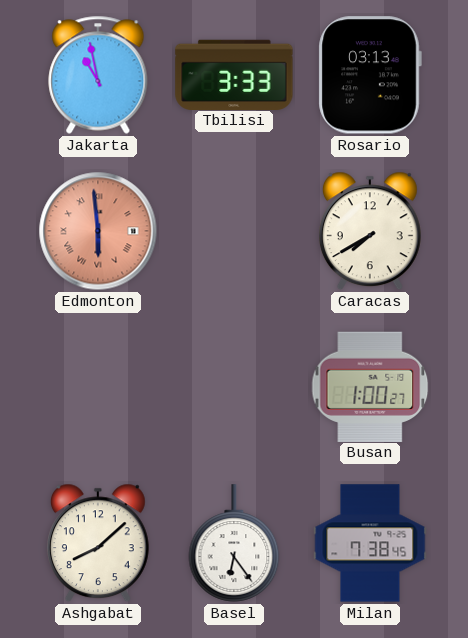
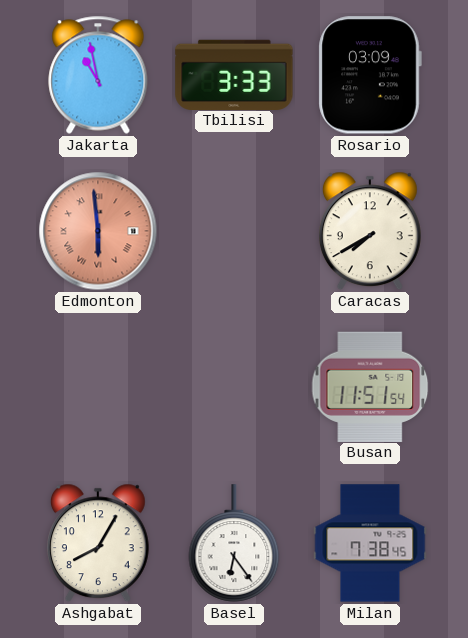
Rosario: 03:13 -> 03:09
Busan: 1:00 -> 11:51
Ashgabat: 8:08 -> 8:05
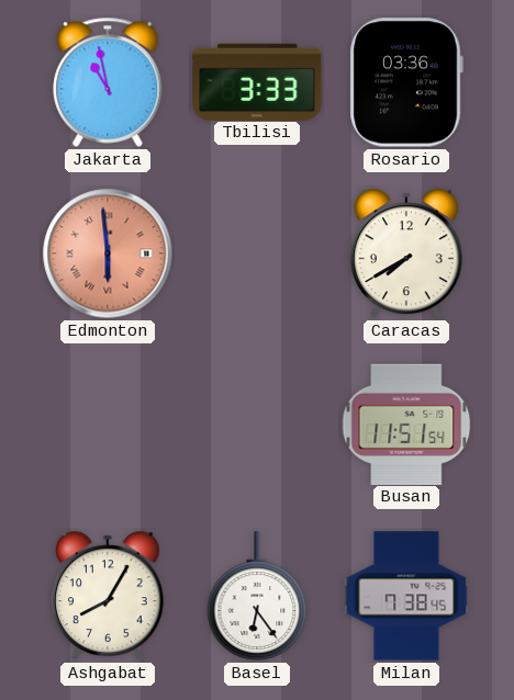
Rosario: 03:09 -> 03:36
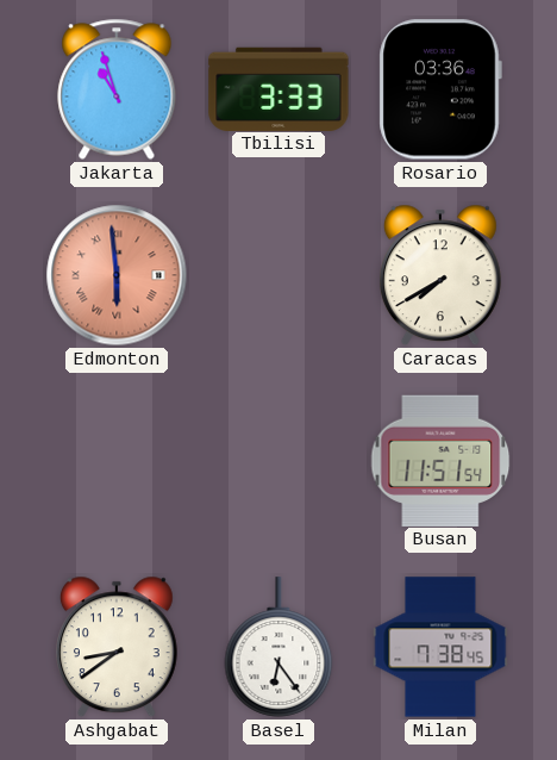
Jakarta: 10:58 -> 10:57
Ashgabat: 8:05 -> 8:39
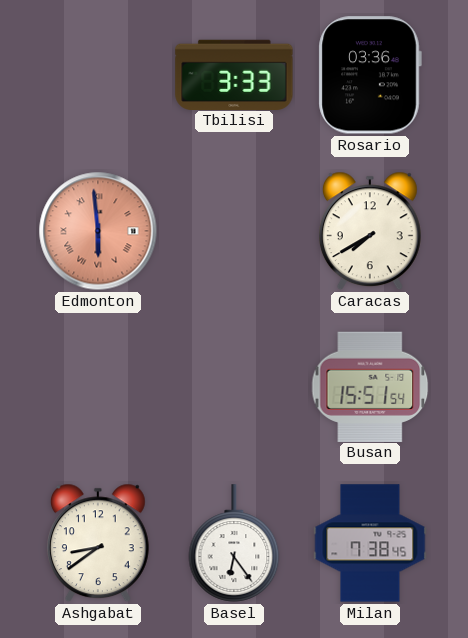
Jakarta: 10:57 -> none
Busan: 11:51 -> 15:51
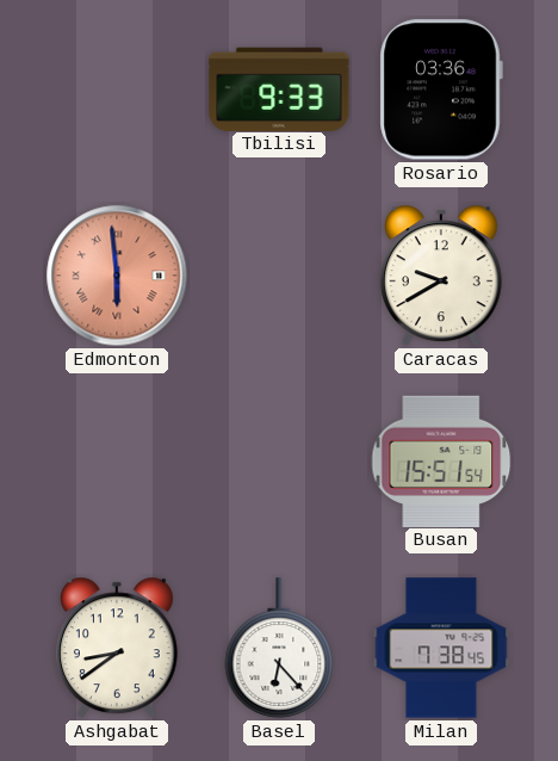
Tbilisi: 3:33 -> 9:33
Caracas: 7:40 -> 9:40
Basel: 6:24 -> 6:23
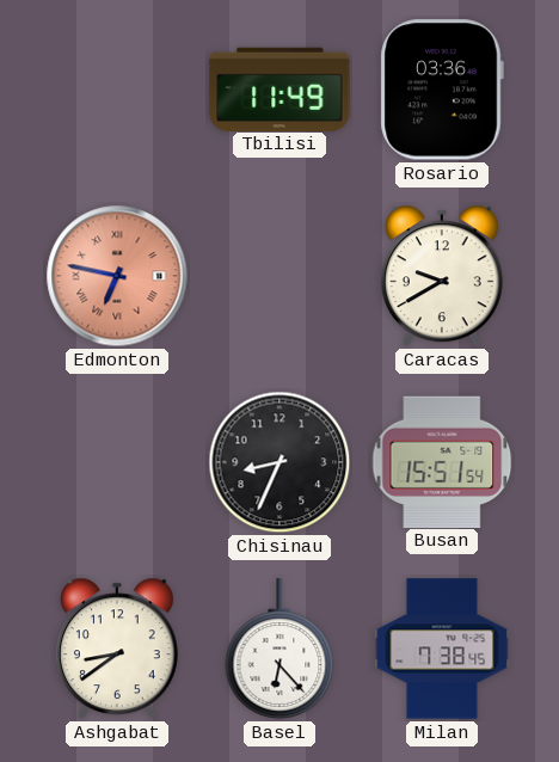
Tbilisi: 9:33 -> 11:49
Edmonton: 5:59 -> 6:47
Chisinau: none -> 8:34
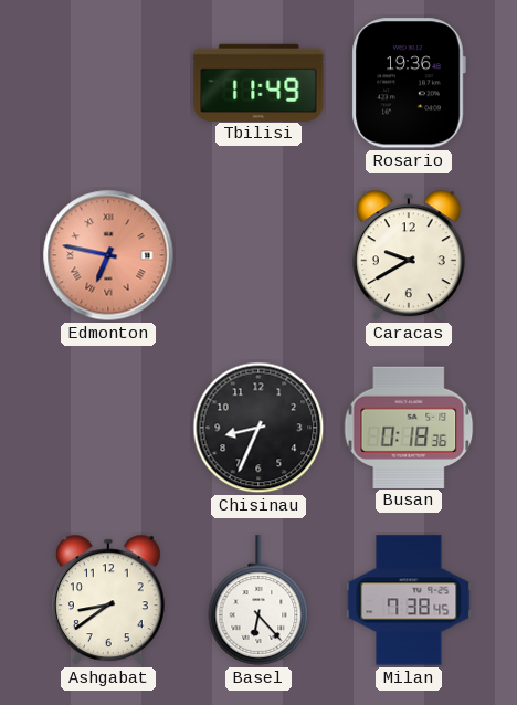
Rosario: 03:36 -> 19:36
Busan: 15:51 -> 0:18
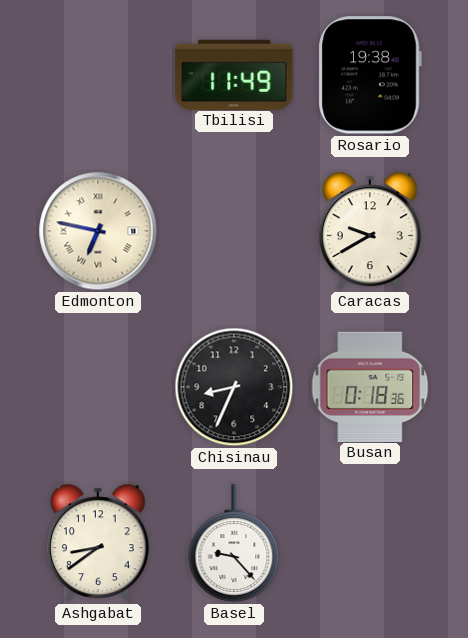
Rosario: 19:36 -> 19:38
Edmonton dial: salmon -> cream
Basel: 6:23 -> 9:23
Milan: 7:38 -> none
